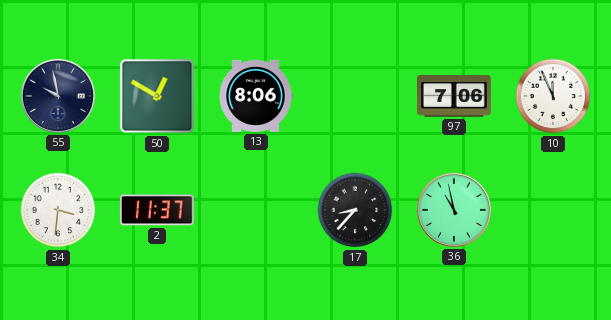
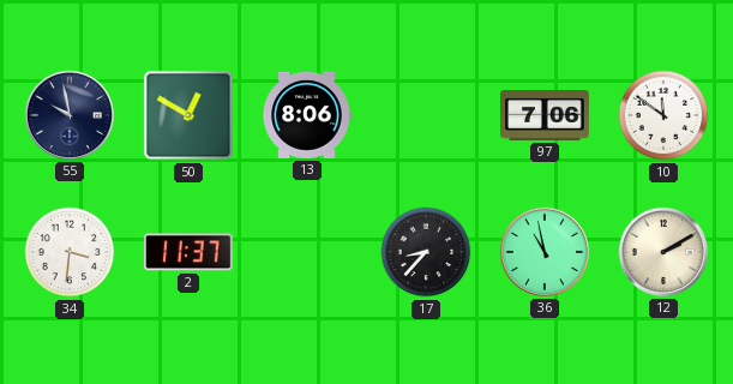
10: 11:56 -> 11:51
12: none -> 2:10
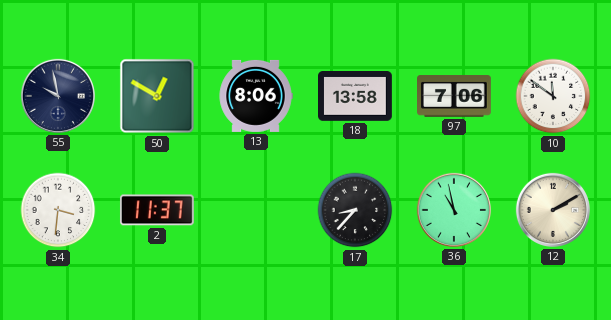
18: none -> 13:58
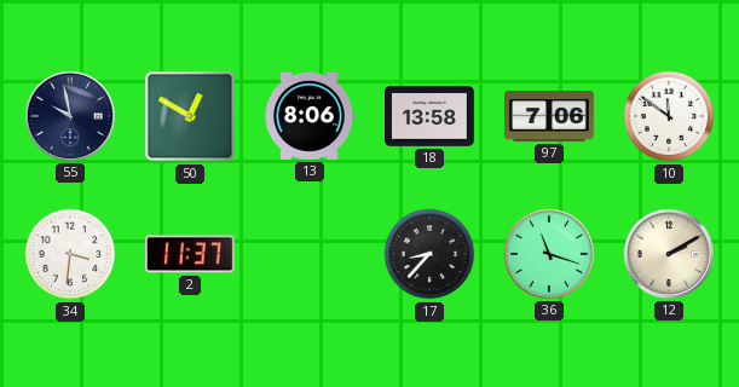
36: 10:58 -> 11:18
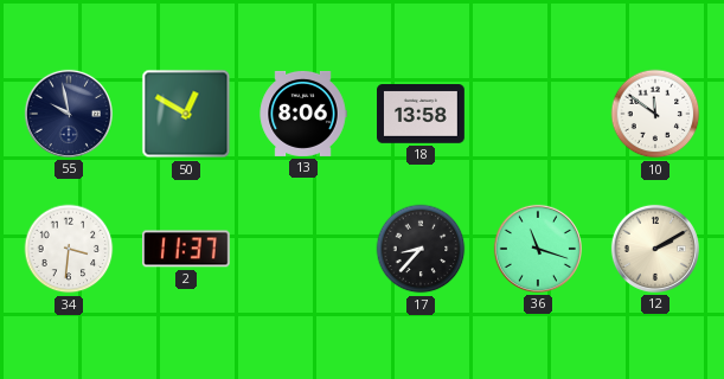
97: 7:06 -> none
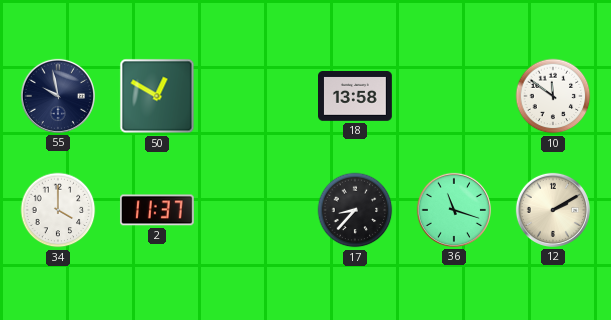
13: 8:06 -> none
34: 3:31 -> 4:00
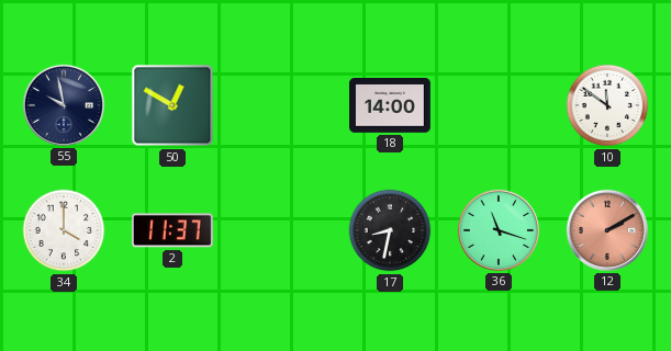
18: 13:58 -> 14:00
17: 8:37 -> 8:32
12 dial: cream -> salmon
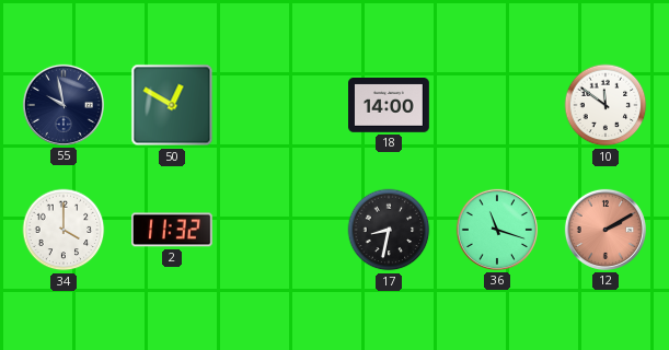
2: 11:37 -> 11:32
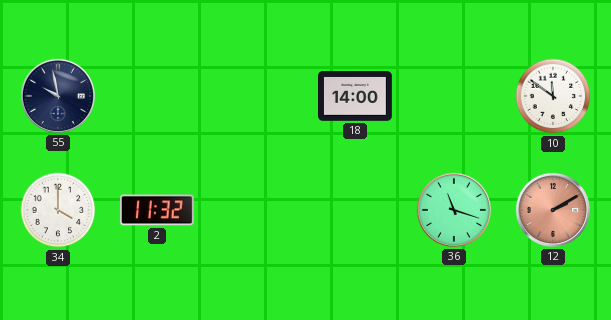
50: 12:50 -> none
17: 8:32 -> none
